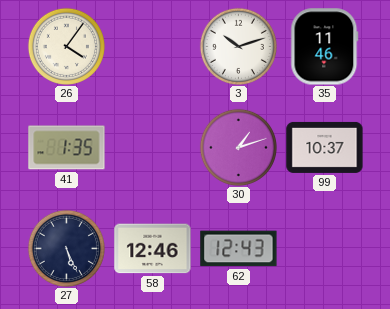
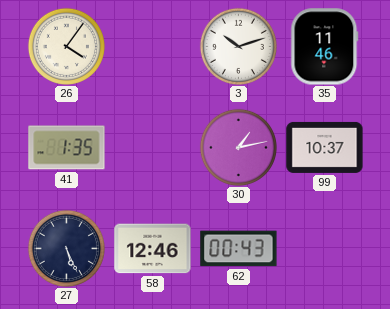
30: 1:12 -> 1:13
62: 12:43 -> 00:43
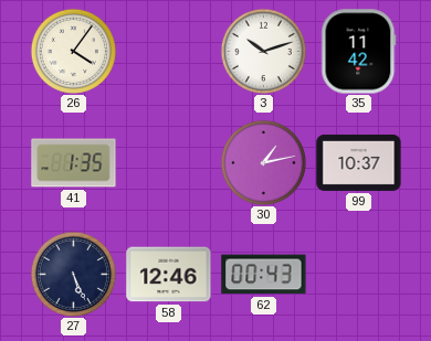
35: 11:46 -> 11:42
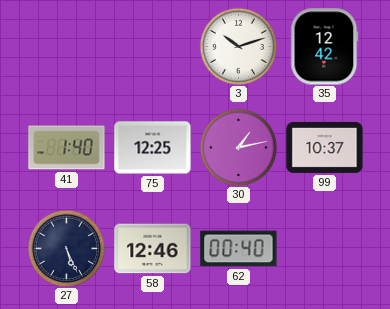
26: 4:06 -> none
35: 11:42 -> 12:42
41: 1:35 -> 1:40
75: none -> 12:25
62: 00:43 -> 00:40
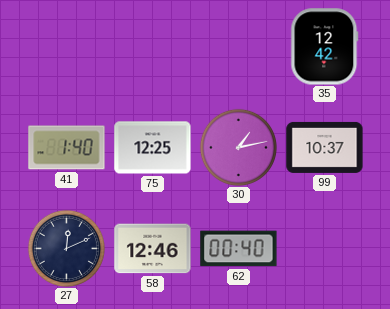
3: 10:12 -> none
27: 5:26 -> 12:11
